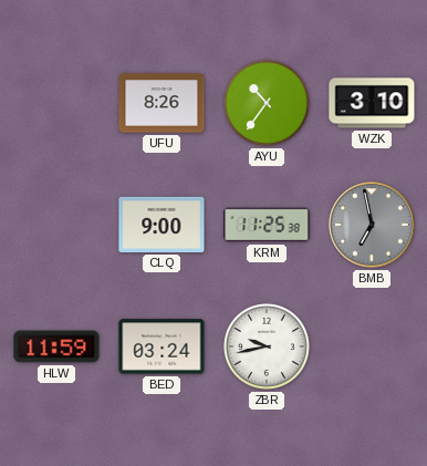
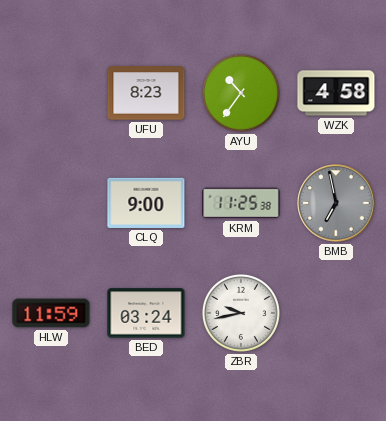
UFU: 8:26 -> 8:23
WZK: 3:10 -> 4:58
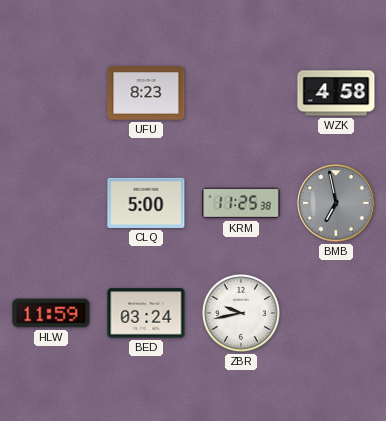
AYU: 10:36 -> none
CLQ: 9:00 -> 5:00
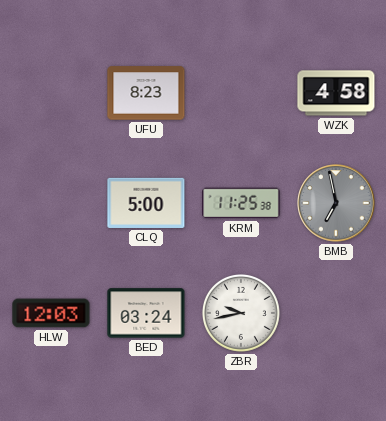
HLW: 11:59 -> 12:03
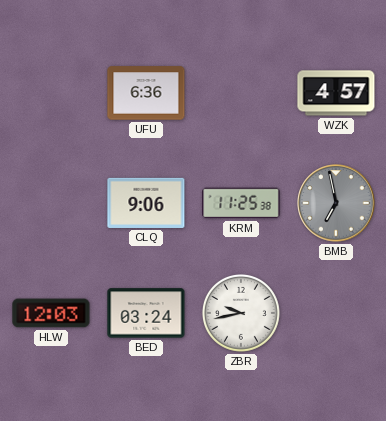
UFU: 8:23 -> 6:36
WZK: 4:58 -> 4:57
CLQ: 5:00 -> 9:06
